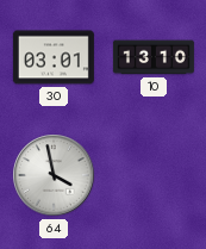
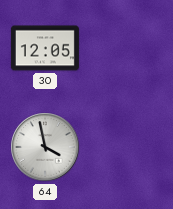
30: 03:01 -> 12:05
10: 13:10 -> none
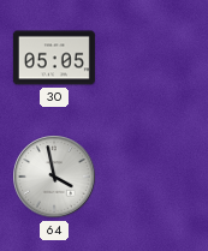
30: 12:05 -> 05:05
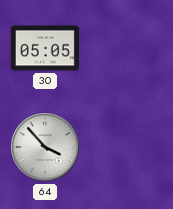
64: 3:58 -> 3:53
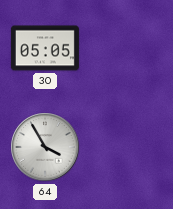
64: 3:53 -> 3:55
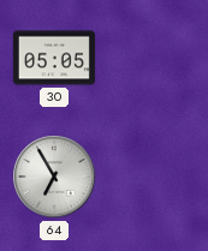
64: 3:55 -> 6:55
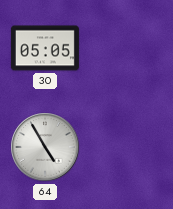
64: 6:55 -> 4:55
